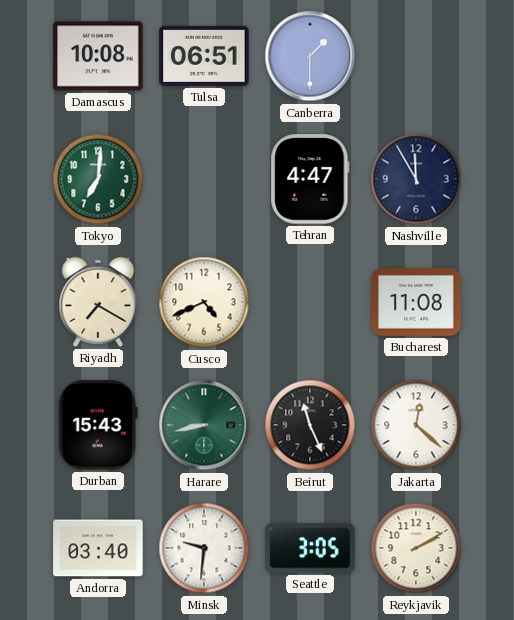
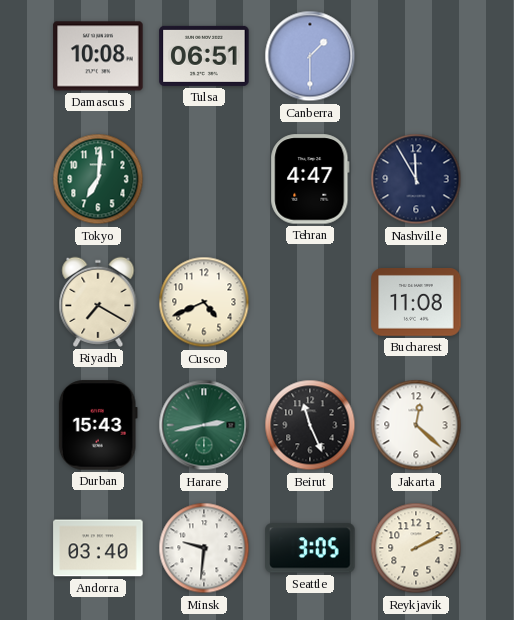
Harare: 8:43 -> 2:43
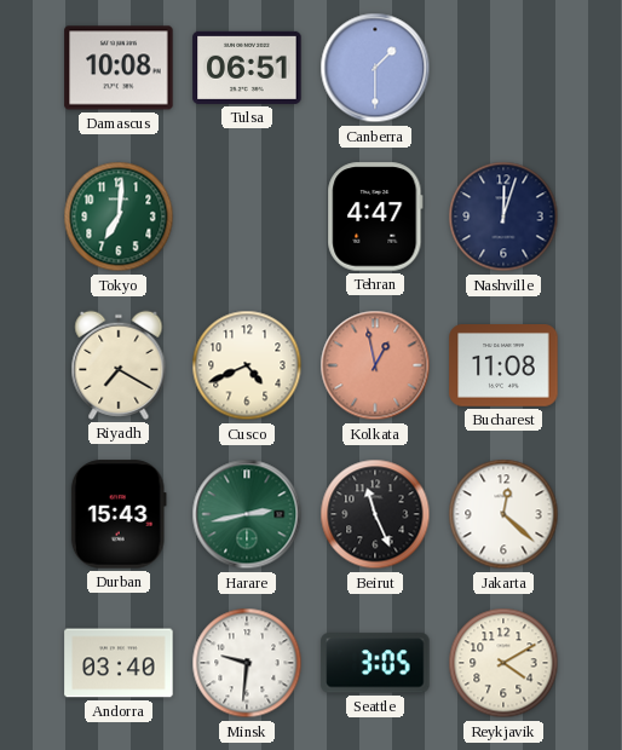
Nashville: 11:55 -> 12:03
Kolkata: none -> 12:58
Reykjavik: 2:10 -> 4:10
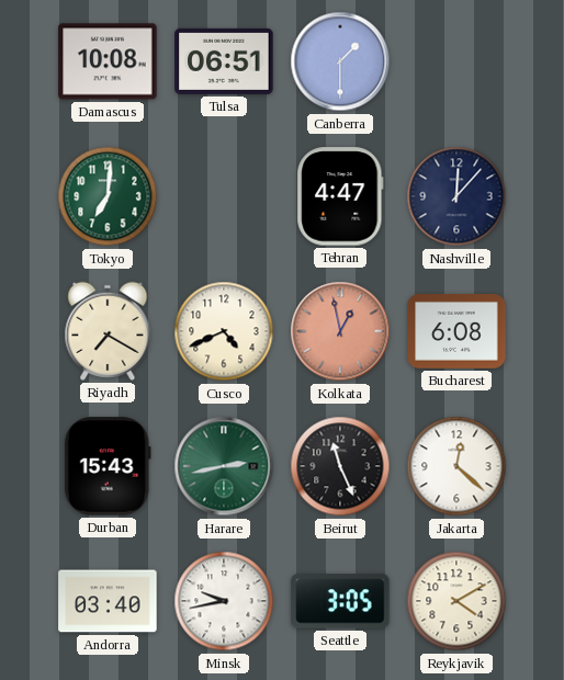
Nashville: 12:03 -> 12:07
Bucharest: 11:08 -> 6:08
Minsk: 9:31 -> 9:43
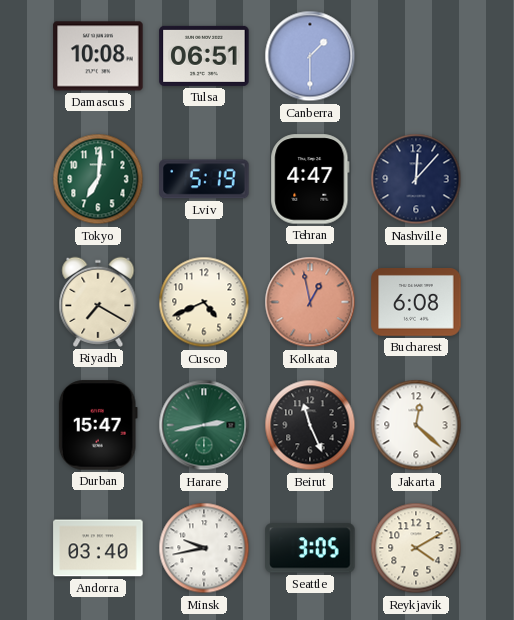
Lviv: none -> 5:19
Durban: 15:43 -> 15:47
